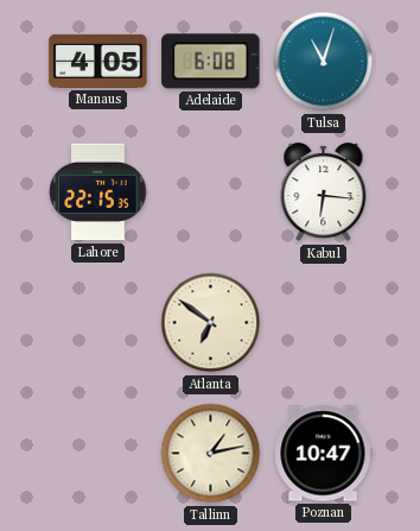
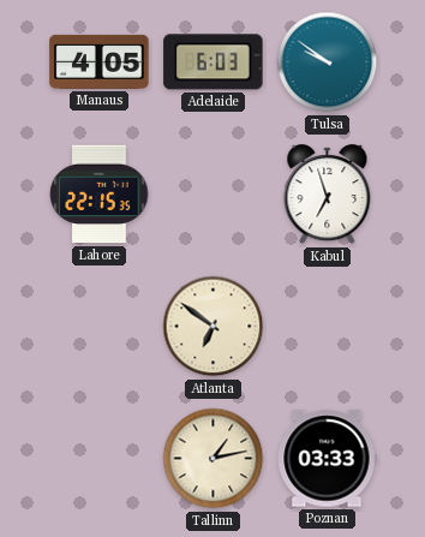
Adelaide: 6:08 -> 6:03
Tulsa: 11:03 -> 9:51
Kabul: 6:16 -> 6:57
Poznan: 10:47 -> 03:33
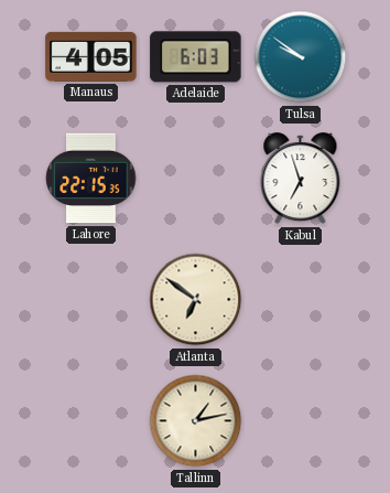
Poznan: 03:33 -> none
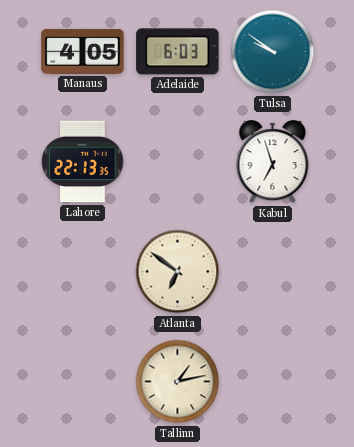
Lahore: 22:15 -> 22:13
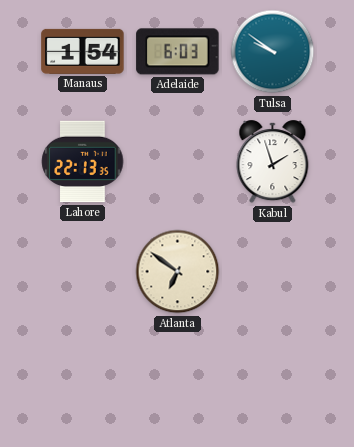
Manaus: 4:05 -> 1:54
Kabul: 6:57 -> 1:57
Tallinn: 1:13 -> none
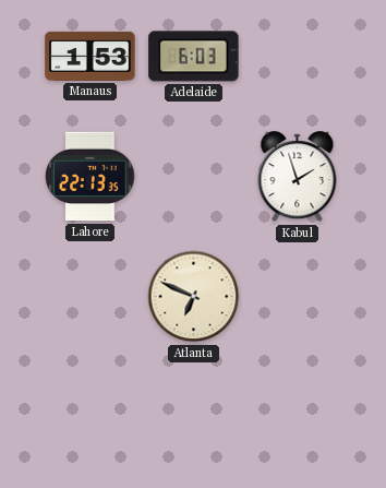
Manaus: 1:54 -> 1:53
Tulsa: 9:51 -> none
Atlanta: 6:51 -> 6:49
